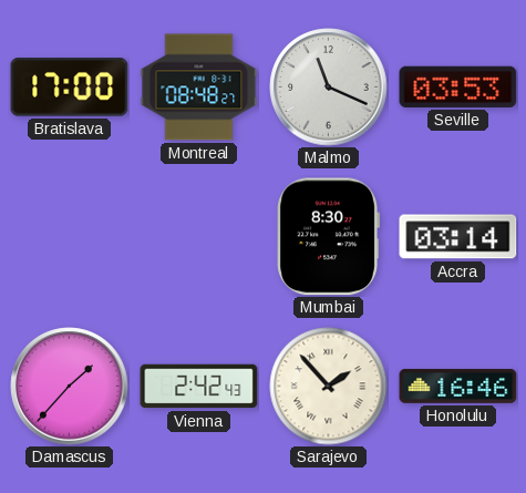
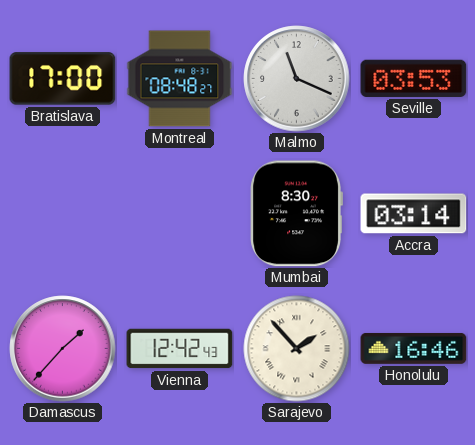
Vienna: 2:42 -> 12:42
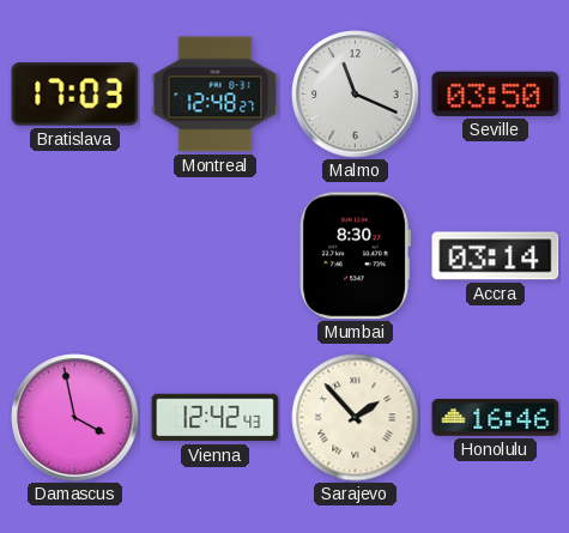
Bratislava: 17:00 -> 17:03
Montreal: 08:48 -> 12:48
Seville: 03:53 -> 03:50
Damascus: 1:37 -> 3:58
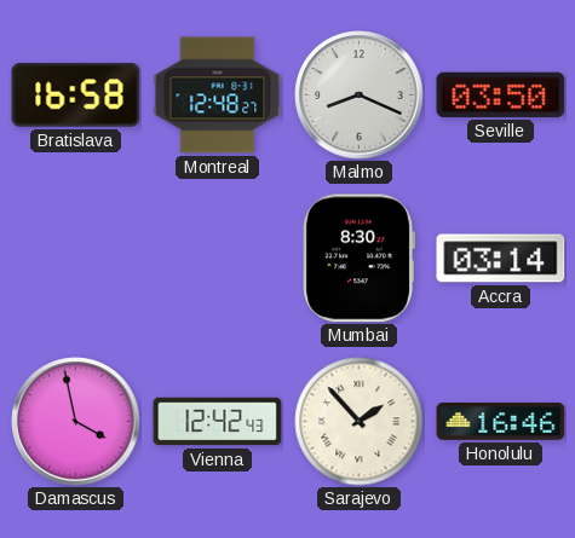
Bratislava: 17:03 -> 16:58
Malmo: 11:19 -> 8:19
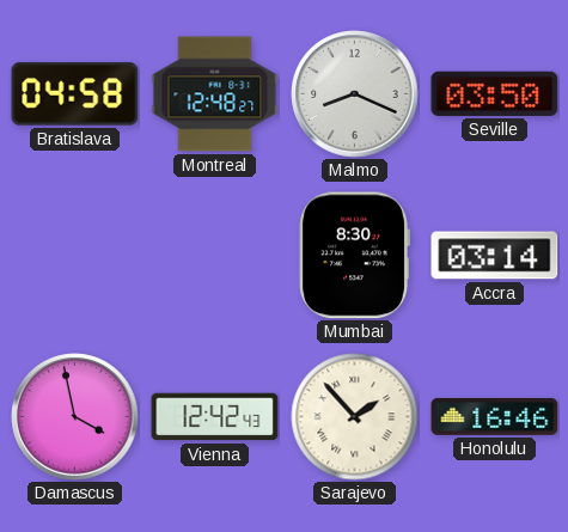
Bratislava: 16:58 -> 04:58
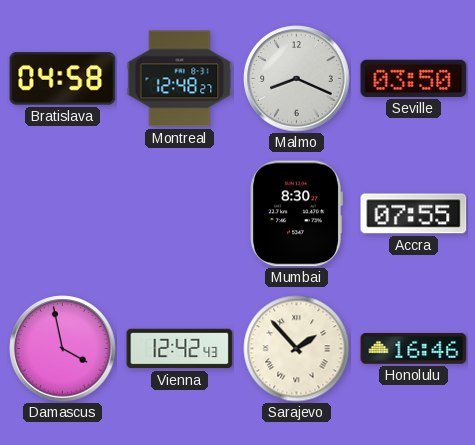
Accra: 03:14 -> 07:55
